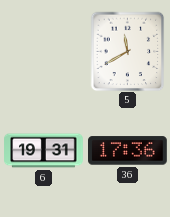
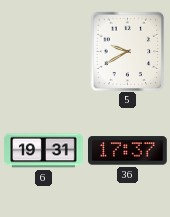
5: 11:40 -> 9:40
36: 17:36 -> 17:37
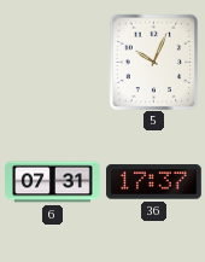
5: 9:40 -> 10:04
6: 19:31 -> 07:31
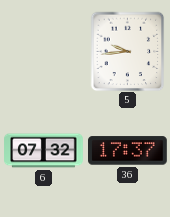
5: 10:04 -> 9:44
6: 07:31 -> 07:32
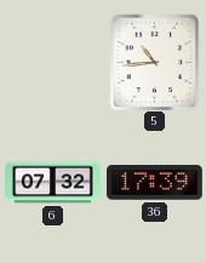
5: 9:44 -> 10:44
36: 17:37 -> 17:39
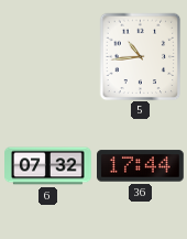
36: 17:39 -> 17:44
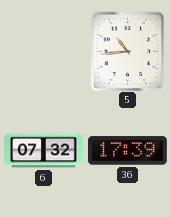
36: 17:44 -> 17:39
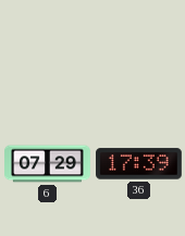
5: 10:44 -> none
6: 07:32 -> 07:29
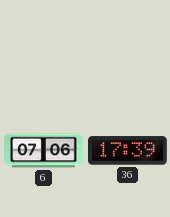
6: 07:29 -> 07:06
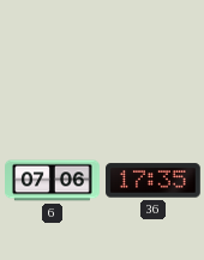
36: 17:39 -> 17:35
